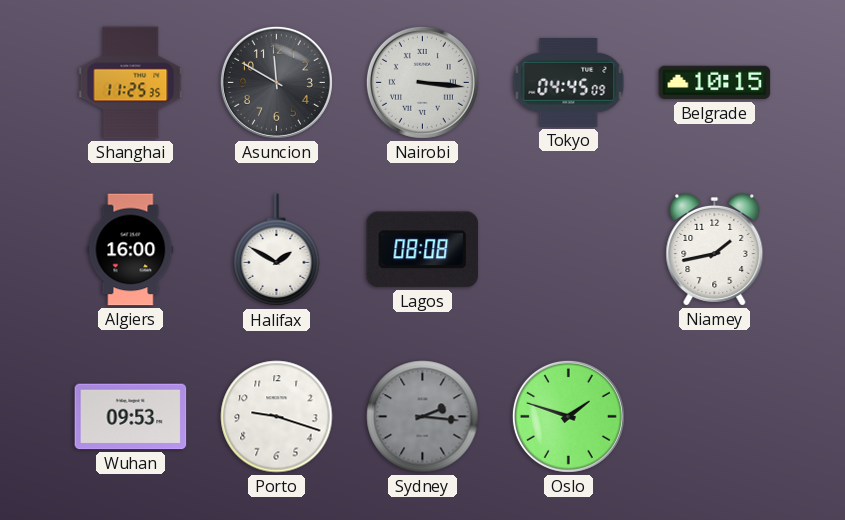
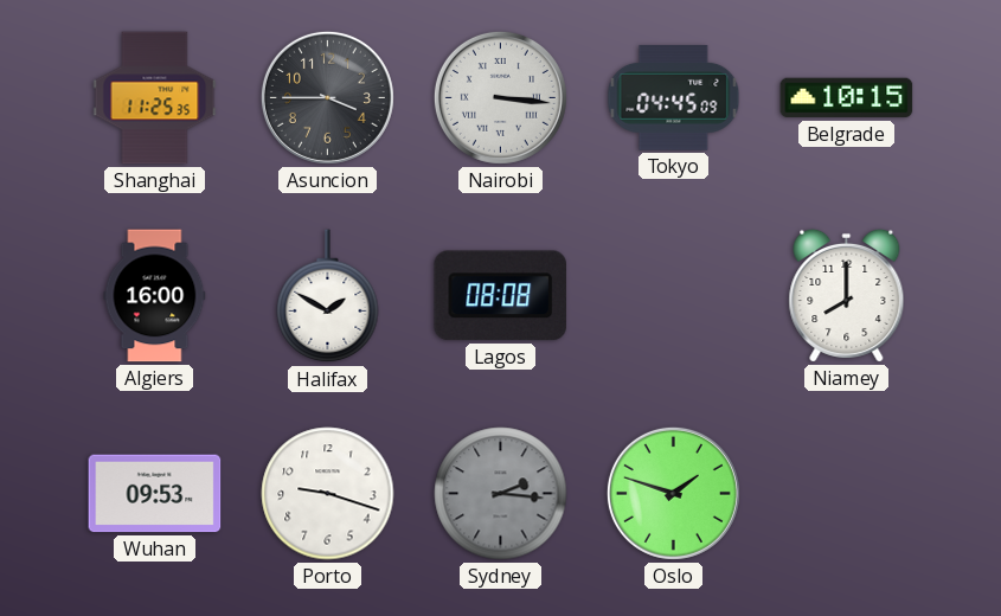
Asuncion: 11:50 -> 3:45
Niamey: 1:43 -> 8:00
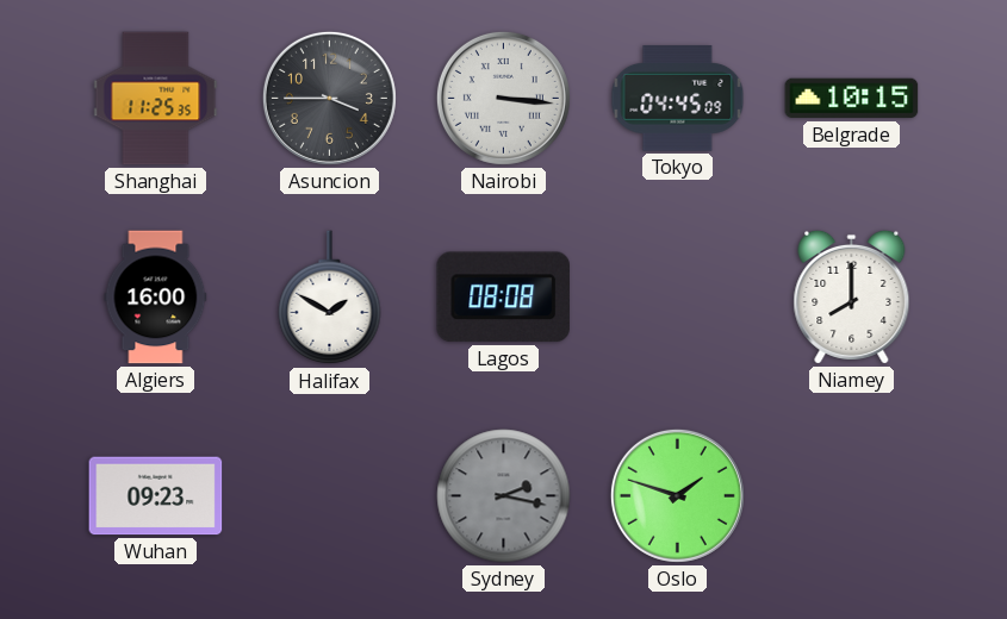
Wuhan: 09:53 -> 09:23
Porto: 9:18 -> none
Sydney: 2:16 -> 2:17
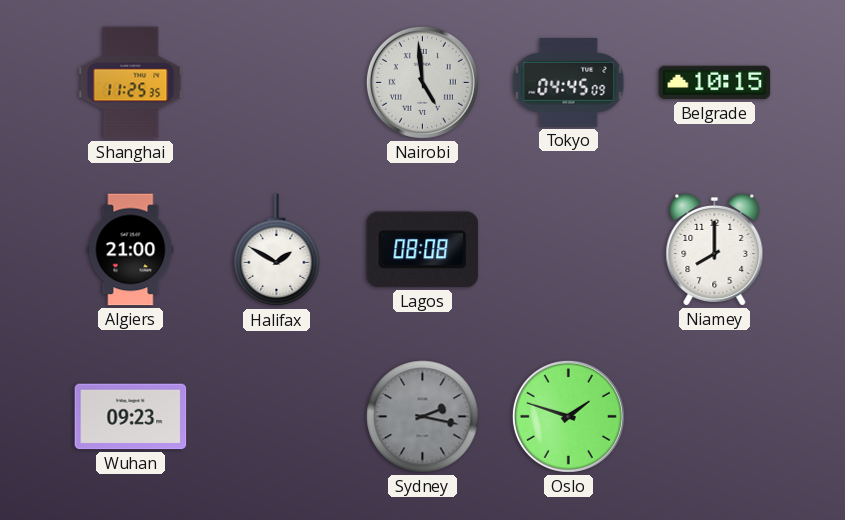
Asuncion: 3:45 -> none
Nairobi: 3:16 -> 4:59
Algiers: 16:00 -> 21:00
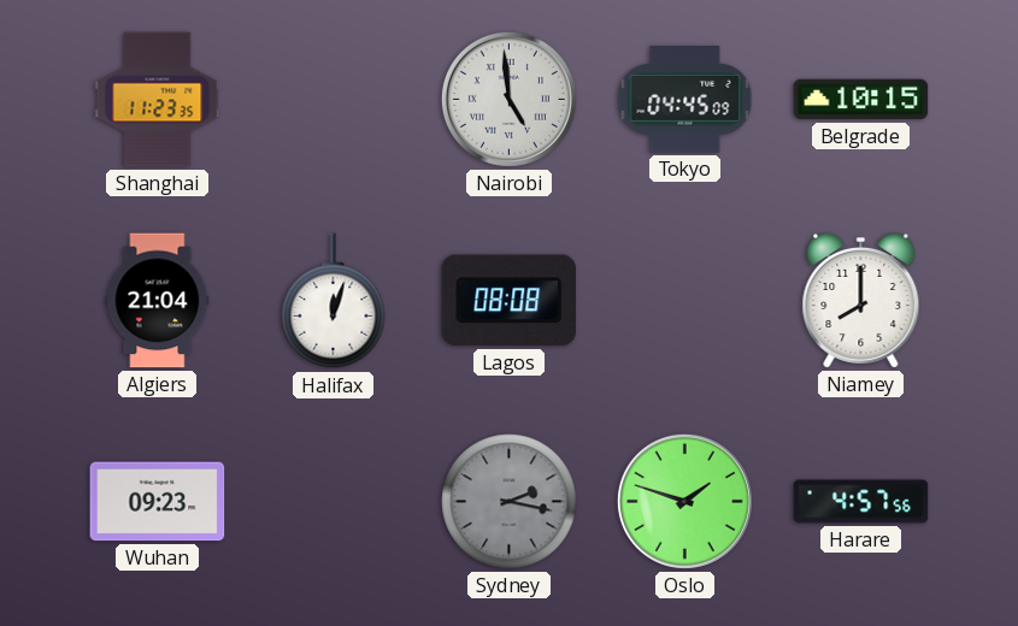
Shanghai: 11:25 -> 11:23
Algiers: 21:00 -> 21:04
Halifax: 1:50 -> 12:03
Harare: none -> 4:57
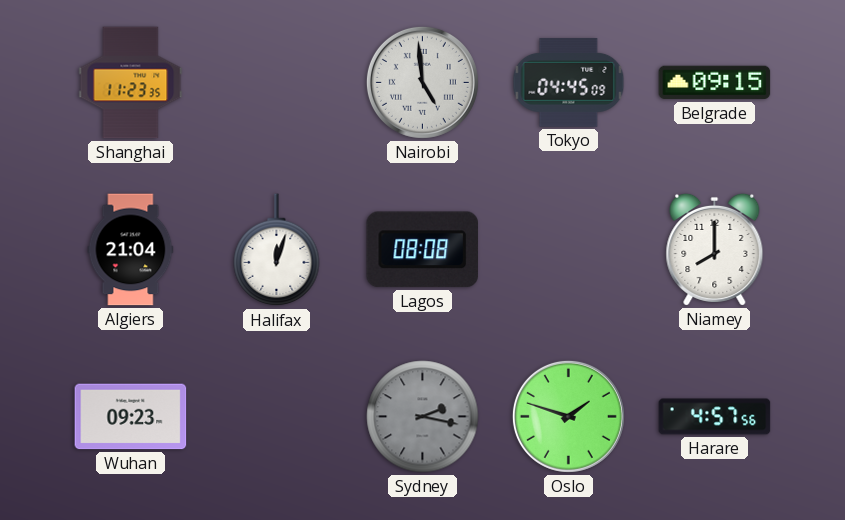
Belgrade: 10:15 -> 09:15
